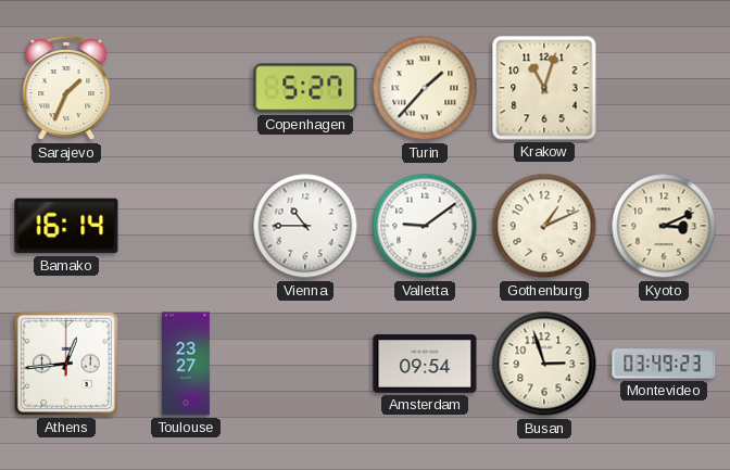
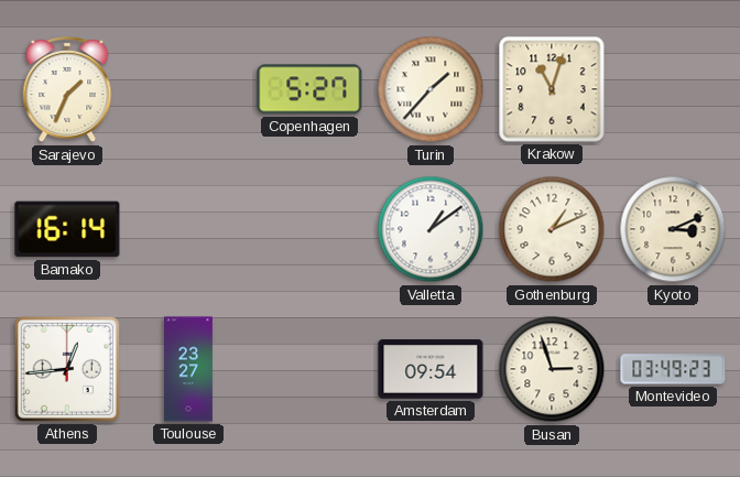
Vienna: 10:45 -> none
Valletta: 9:09 -> 1:09
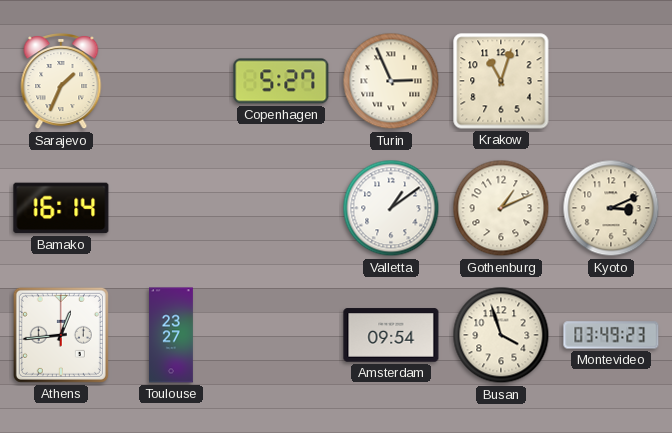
Turin: 1:37 -> 2:56
Busan: 2:57 -> 3:57
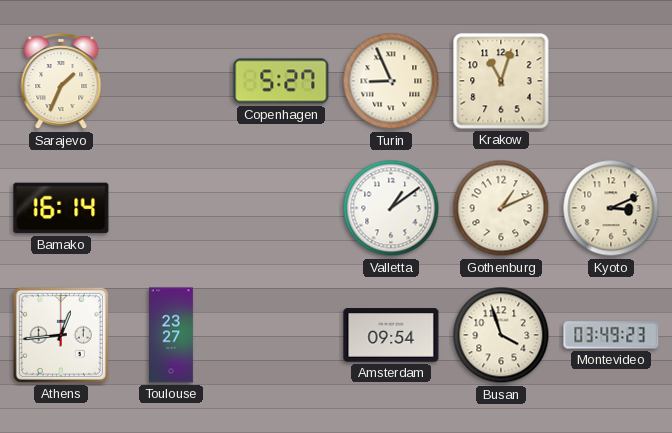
Turin: 2:56 -> 8:56
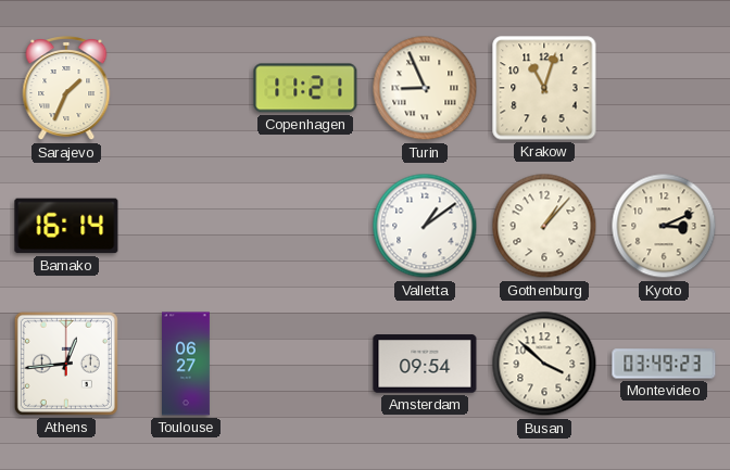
Copenhagen: 5:27 -> 11:21
Gothenburg: 1:11 -> 1:07
Toulouse: 23:27 -> 06:27
Busan: 3:57 -> 3:52
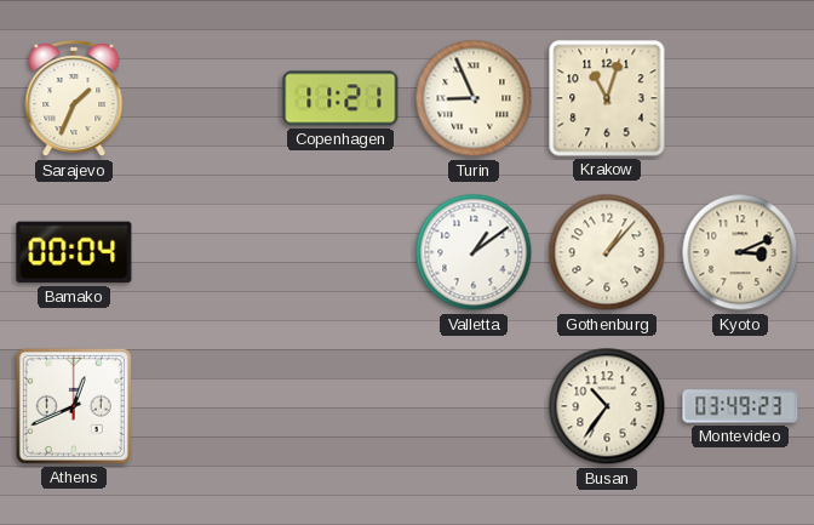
Bamako: 16:14 -> 00:04
Athens: 12:44 -> 12:41
Toulouse: 06:27 -> none
Amsterdam: 09:54 -> none
Busan: 3:52 -> 10:36
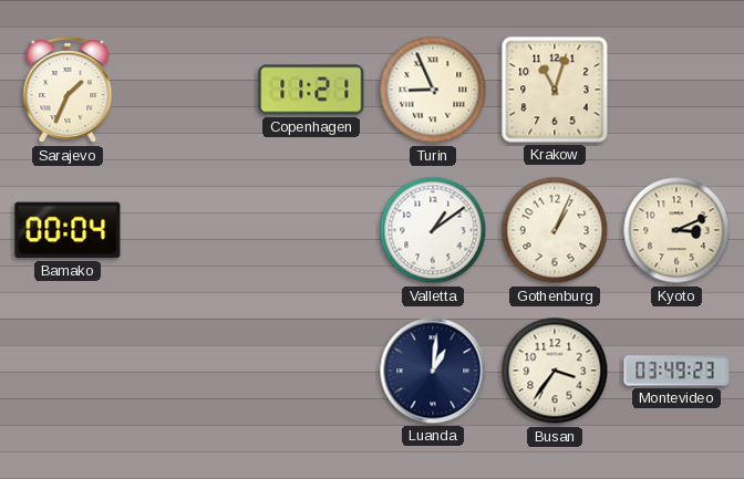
Gothenburg: 1:07 -> 1:04
Athens: 12:41 -> none
Luanda: none -> 1:01
Busan: 10:36 -> 3:36
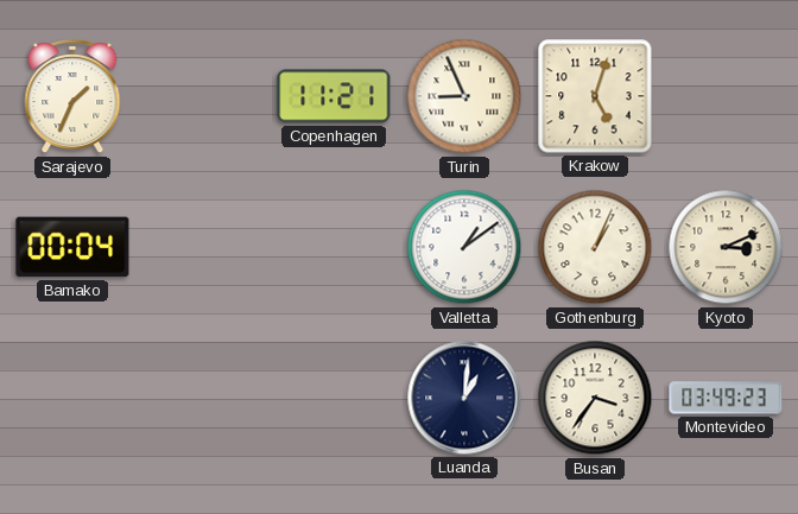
Krakow: 11:03 -> 5:03
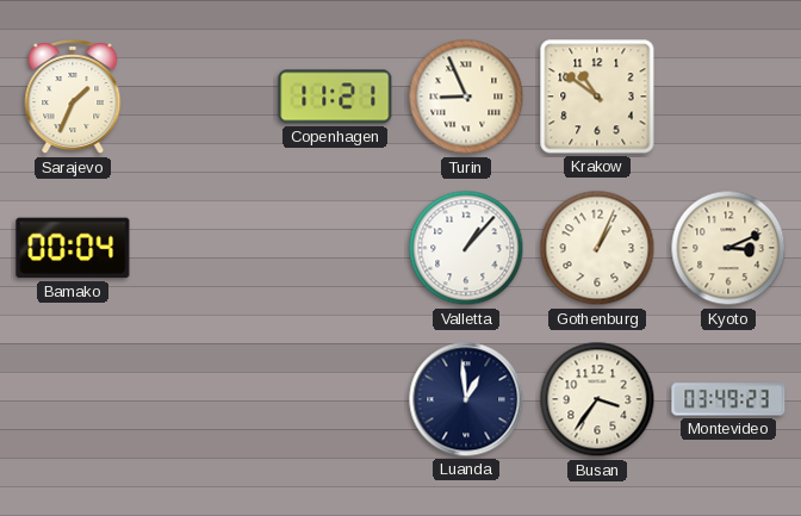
Krakow: 5:03 -> 10:51
Valletta: 1:09 -> 1:07
Luanda: 1:01 -> 12:59
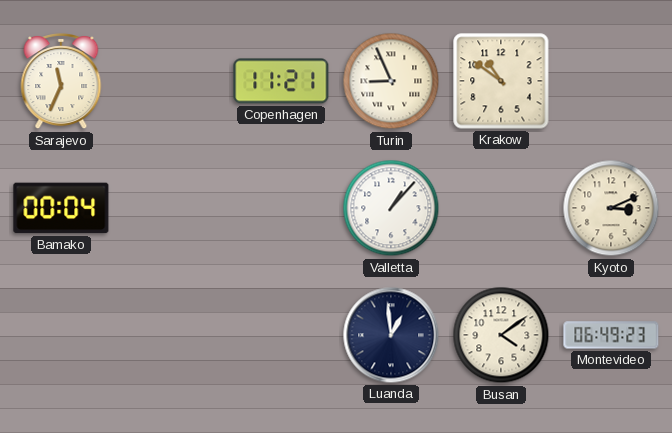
Sarajevo: 1:34 -> 11:34
Gothenburg: 1:04 -> none
Busan: 3:36 -> 4:09
Montevideo: 03:49 -> 06:49
